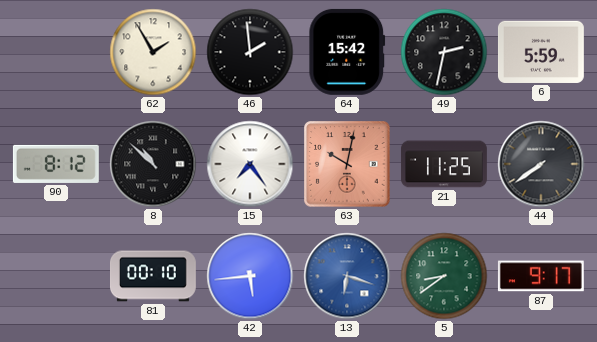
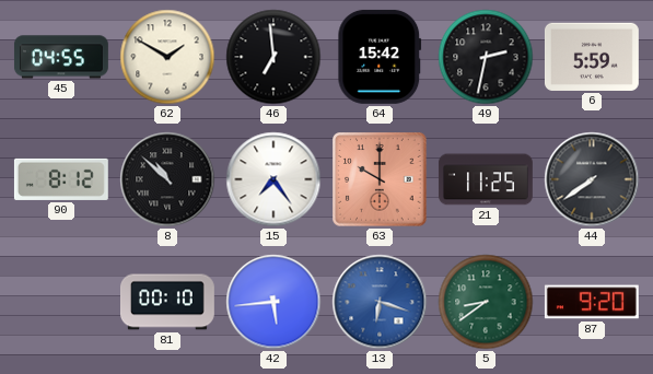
45: none -> 04:55
62: 1:55 -> 1:50
46: 1:59 -> 6:59
63: 10:02 -> 10:00
87: 9:17 -> 9:20
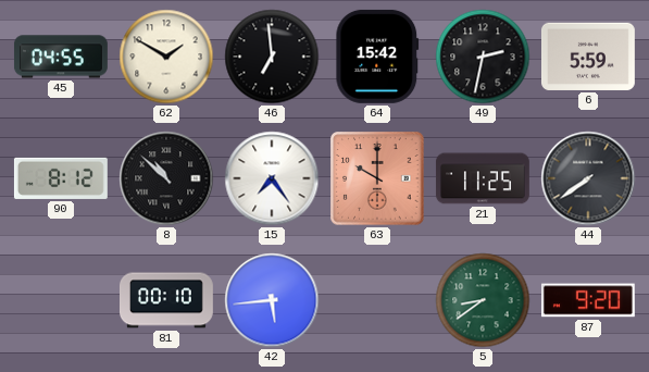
13: 6:18 -> none
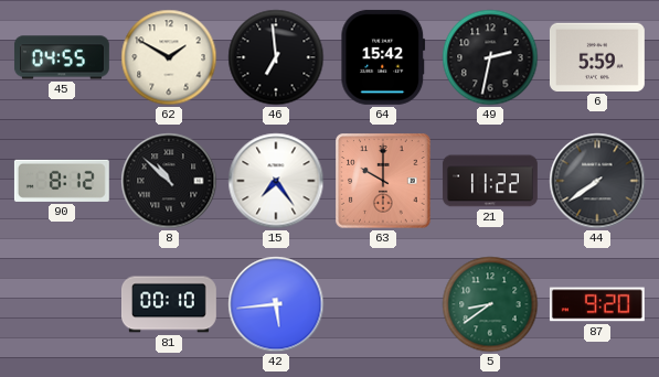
21: 11:25 -> 11:22
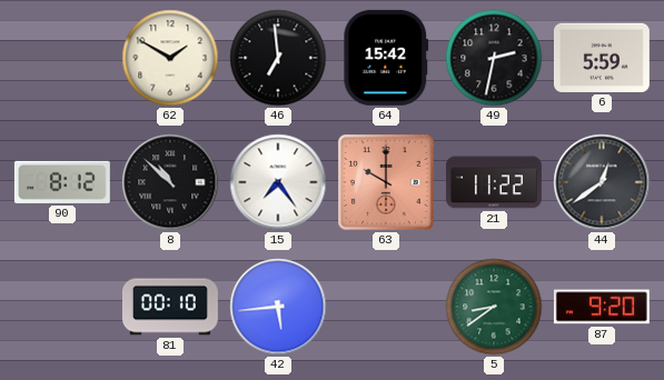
45: 04:55 -> none
44: 7:39 -> 12:39
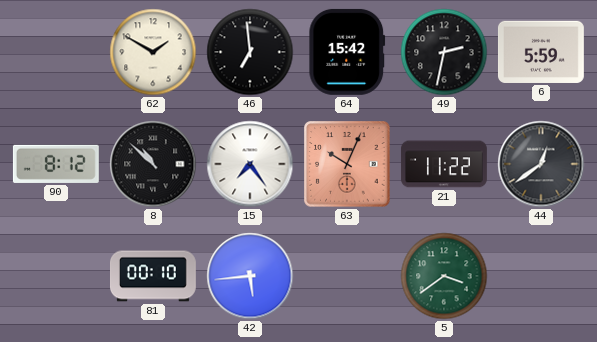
63: 10:00 -> 10:04
5: 8:39 -> 3:39
87: 9:20 -> none
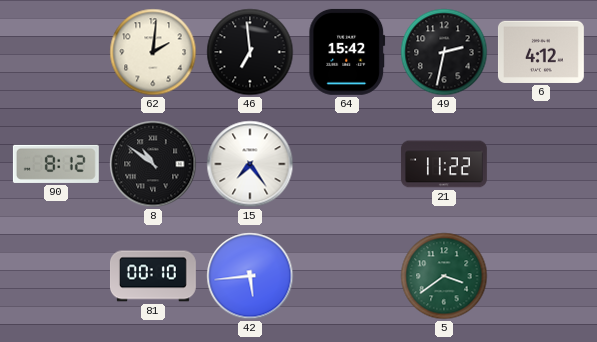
62: 1:50 -> 2:01
6: 5:59 -> 4:12
8: 10:52 -> 10:51
63: 10:04 -> none
44: 12:39 -> none
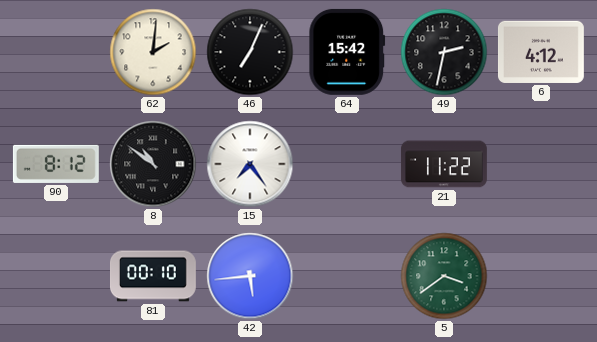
46: 6:59 -> 7:04
